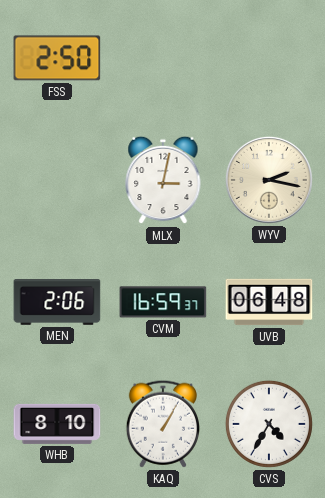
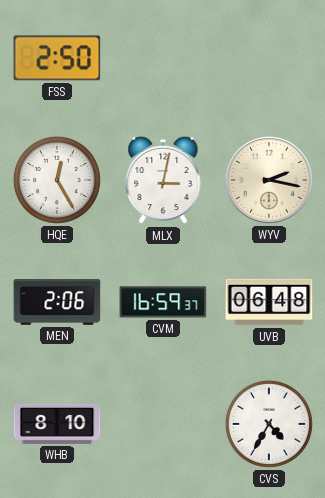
HQE: none -> 12:25
KAQ: 1:05 -> none
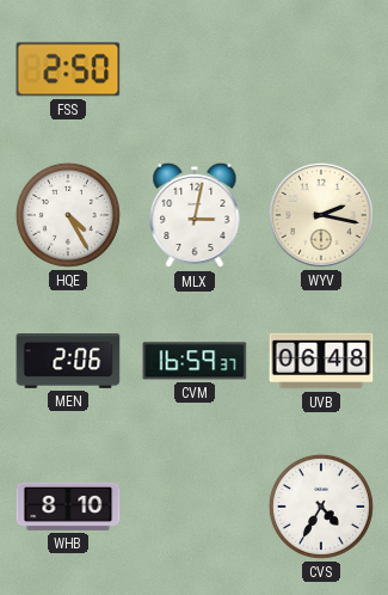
HQE: 12:25 -> 4:25
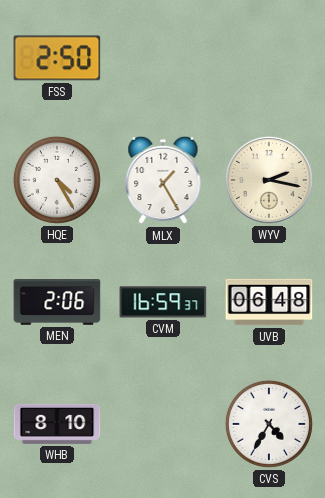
MLX: 3:02 -> 1:25
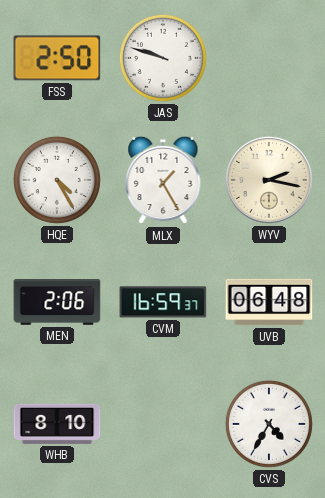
JAS: none -> 9:48
